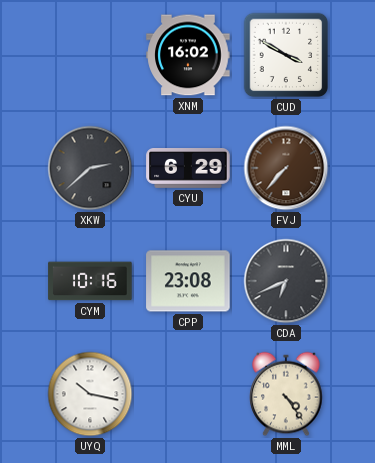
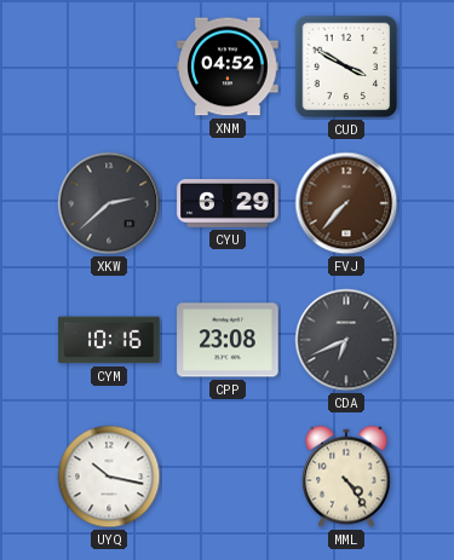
XNM: 16:02 -> 04:52
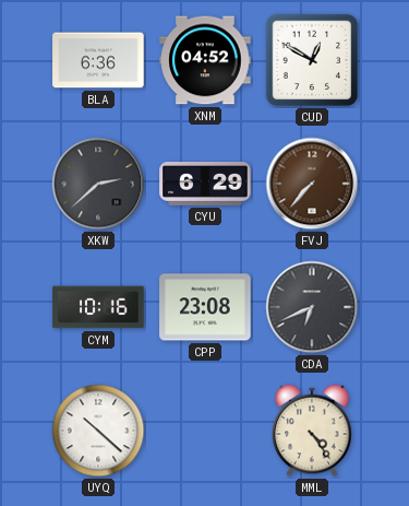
BLA: none -> 6:36
CUD: 3:50 -> 12:50
UYQ: 10:17 -> 10:22
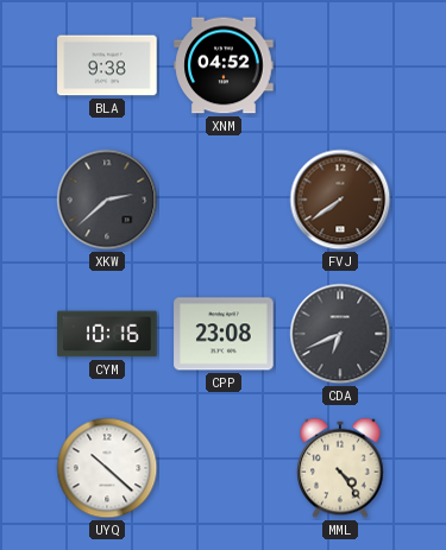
BLA: 6:36 -> 9:38
CUD: 12:50 -> none
CYU: 6:29 -> none
FVJ: 7:37 -> 7:39
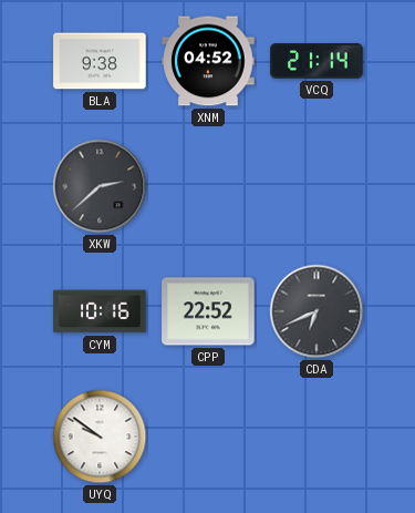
VCQ: none -> 21:14
FVJ: 7:39 -> none
CPP: 23:08 -> 22:52
UYQ: 10:22 -> 9:51
MML: 4:24 -> none
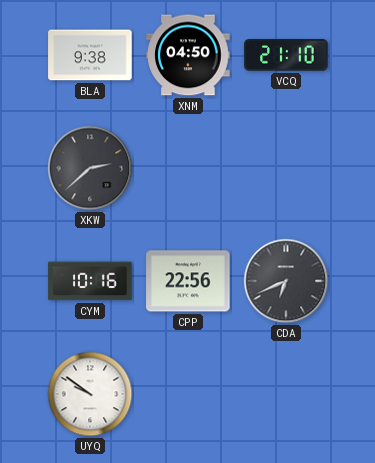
XNM: 04:52 -> 04:50
VCQ: 21:14 -> 21:10
CPP: 22:52 -> 22:56
